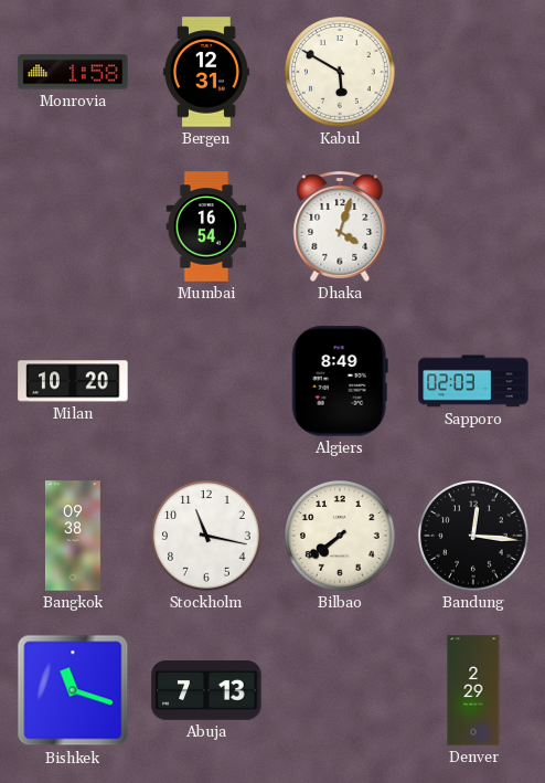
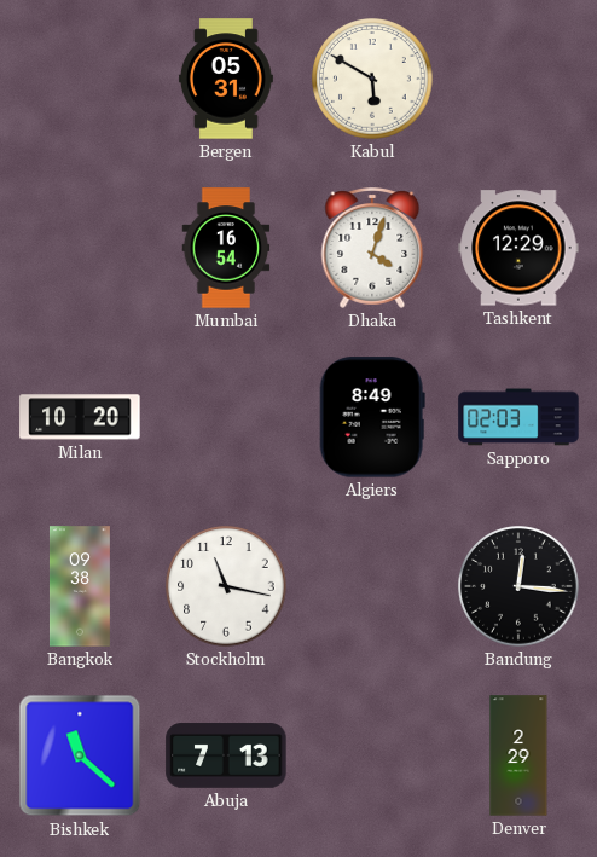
Monrovia: 1:58 -> none
Bergen: 12:31 -> 05:31
Tashkent: none -> 12:29
Bilbao: 7:39 -> none
Bishkek: 11:18 -> 11:22
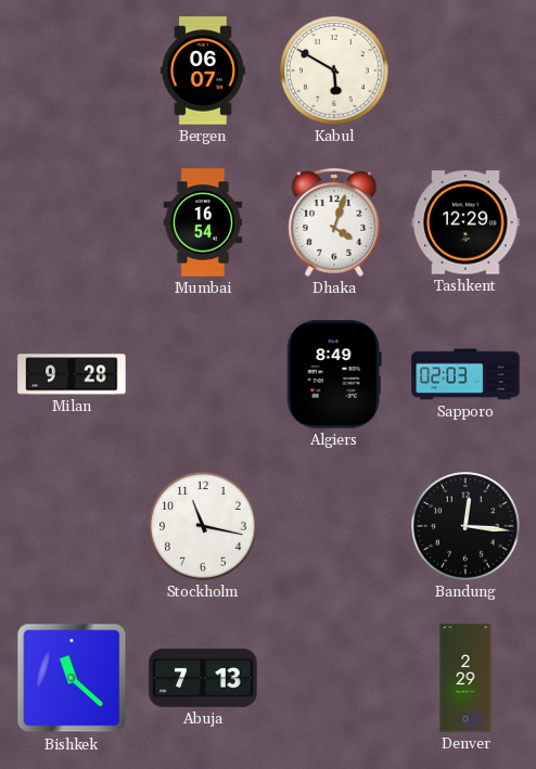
Bergen: 05:31 -> 06:07
Milan: 10:20 -> 9:28
Bangkok: 09:38 -> none
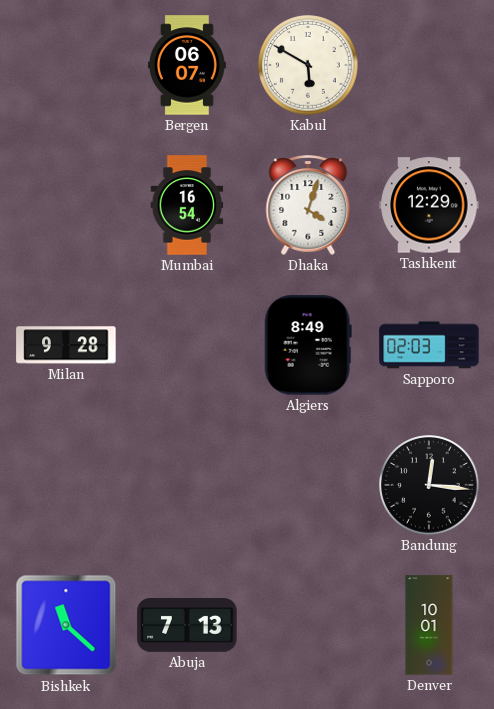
Stockholm: 11:17 -> none
Denver: 2:29 -> 10:01
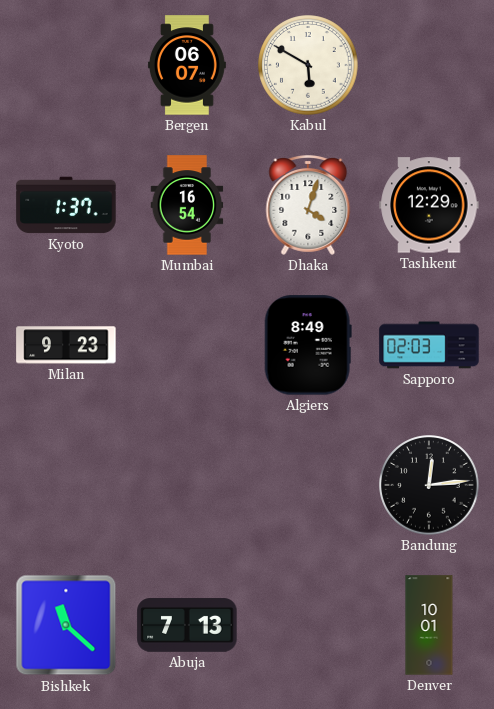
Kyoto: none -> 1:37
Milan: 9:28 -> 9:23
Bandung: 12:16 -> 12:14
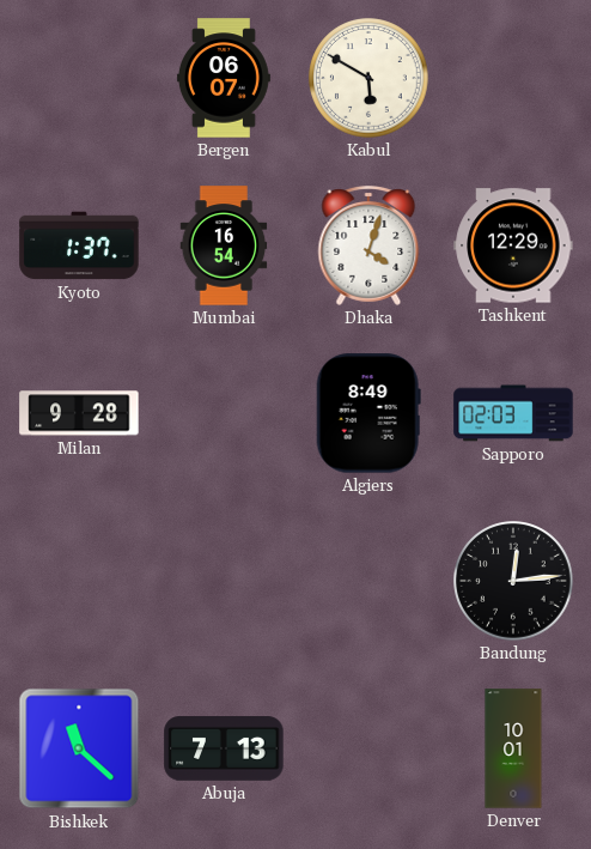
Milan: 9:23 -> 9:28
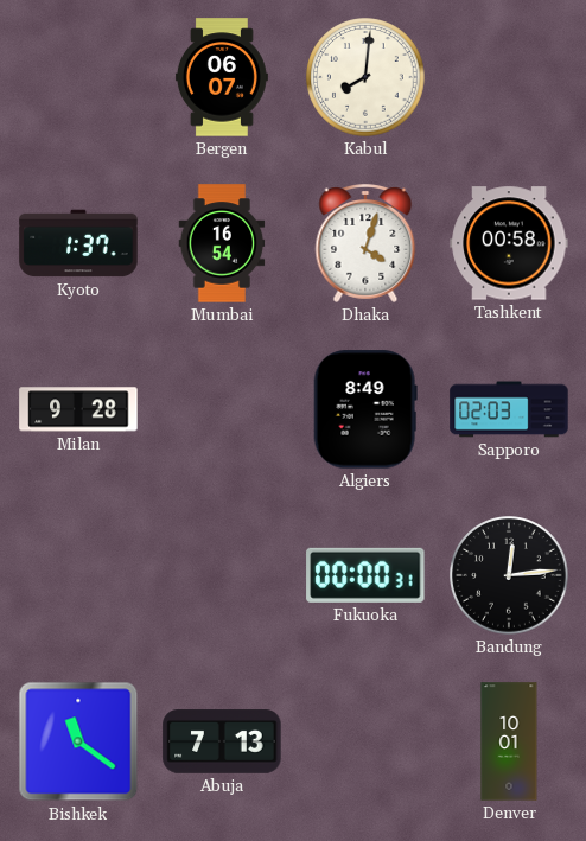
Kabul: 5:50 -> 8:01
Tashkent: 12:29 -> 00:58
Fukuoka: none -> 00:00
Bishkek: 11:22 -> 11:21
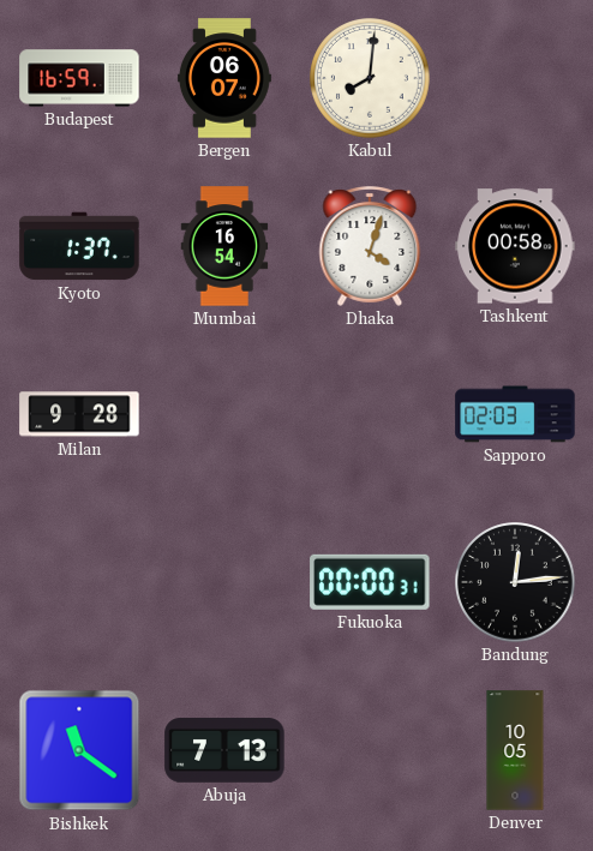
Budapest: none -> 16:59
Algiers: 8:49 -> none
Denver: 10:01 -> 10:05
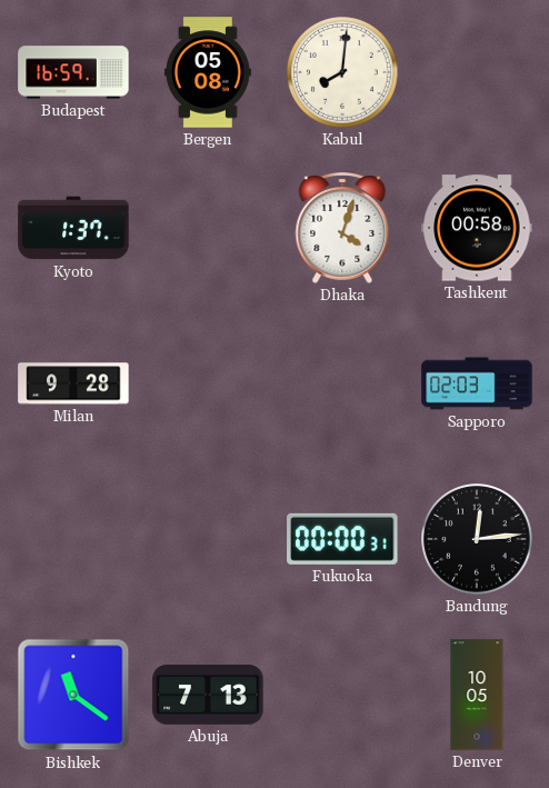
Bergen: 06:07 -> 05:08
Mumbai: 16:54 -> none
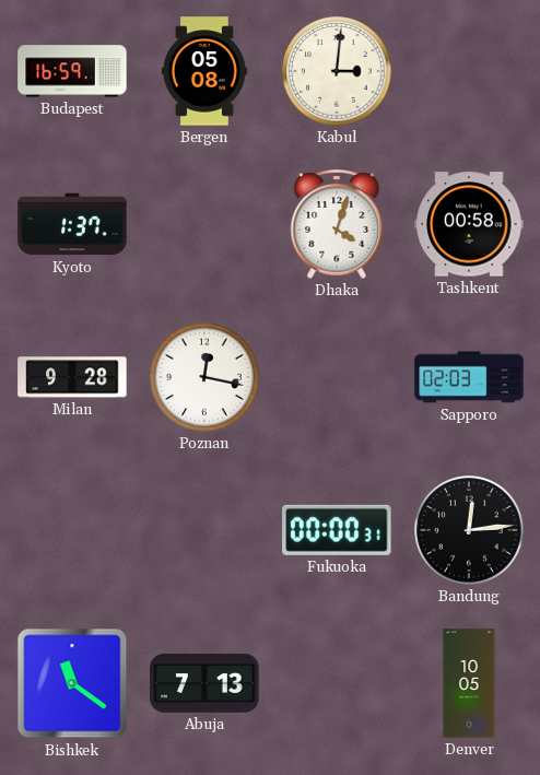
Kabul: 8:01 -> 3:01
Poznan: none -> 12:17
